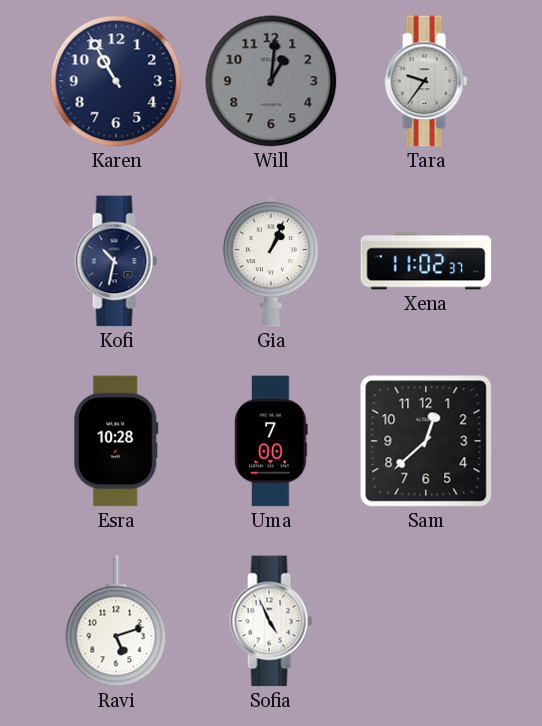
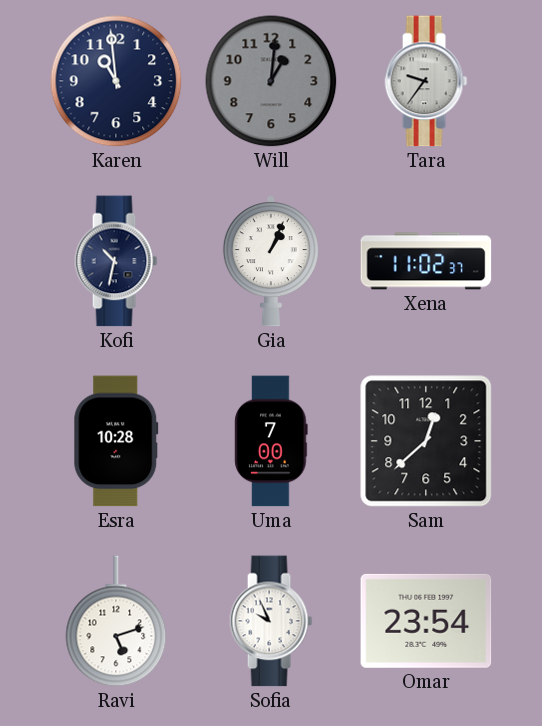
Karen: 10:55 -> 10:59
Sofia: 4:56 -> 9:56
Omar: none -> 23:54
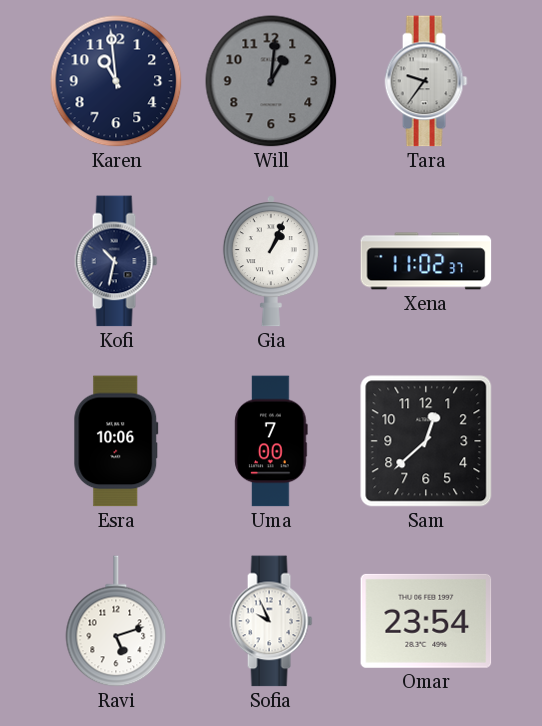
Esra: 10:28 -> 10:06
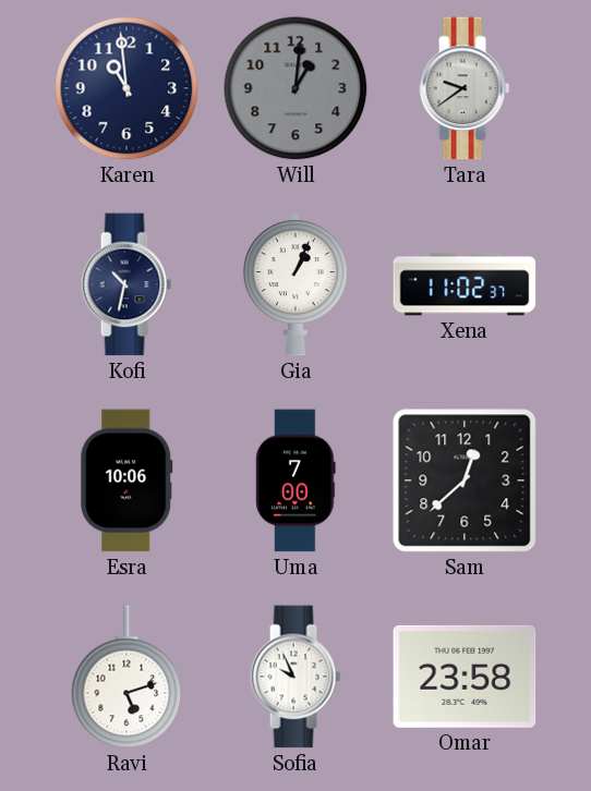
Tara: 9:36 -> 9:39
Omar: 23:54 -> 23:58
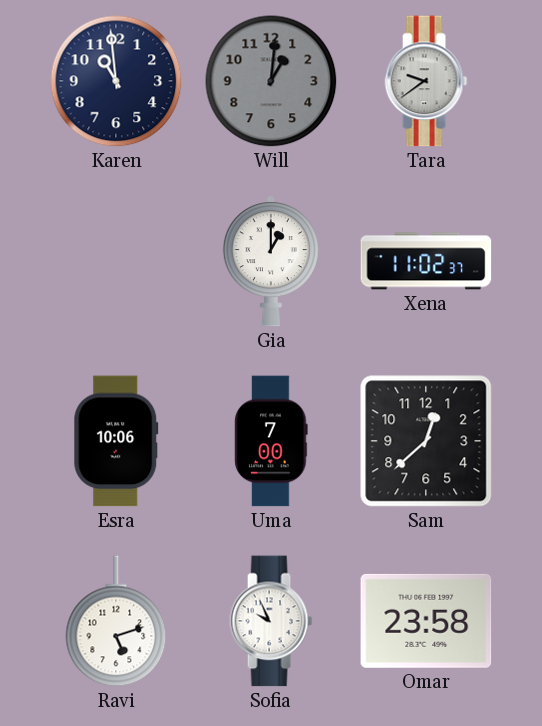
Kofi: 10:32 -> none
Gia: 1:04 -> 1:00
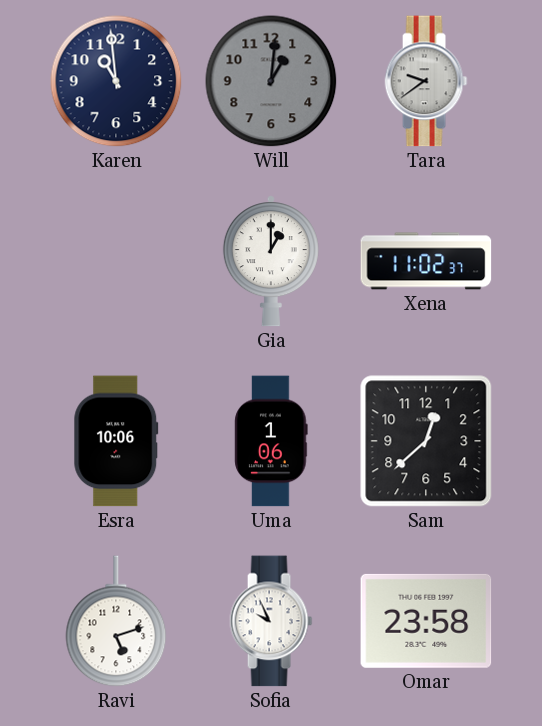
Uma: 7:00 -> 1:06
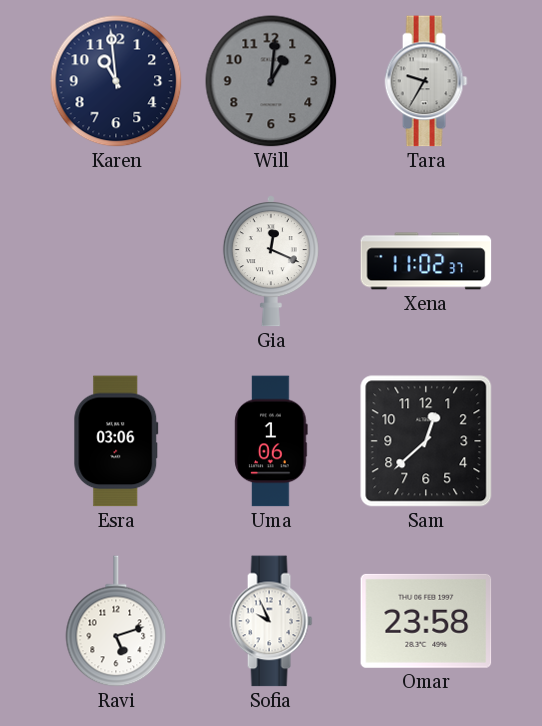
Tara: 9:39 -> 9:35
Gia: 1:00 -> 12:19
Esra: 10:06 -> 03:06
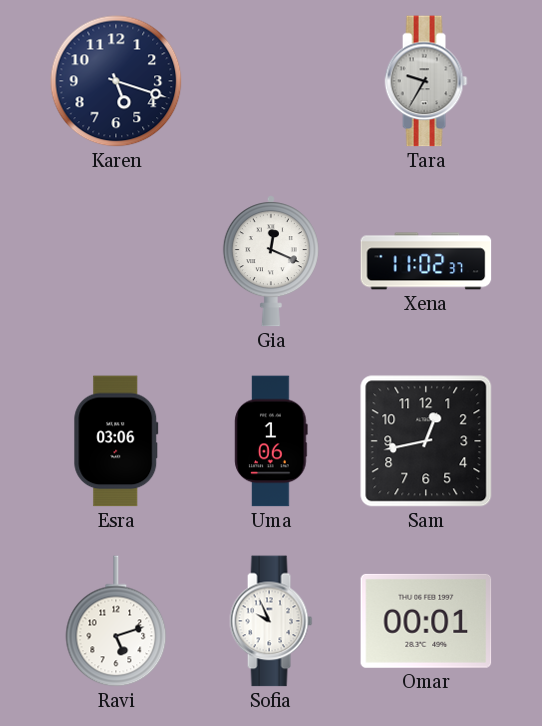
Karen: 10:59 -> 5:18
Will: 1:01 -> none
Sam: 12:38 -> 12:43
Omar: 23:58 -> 00:01
